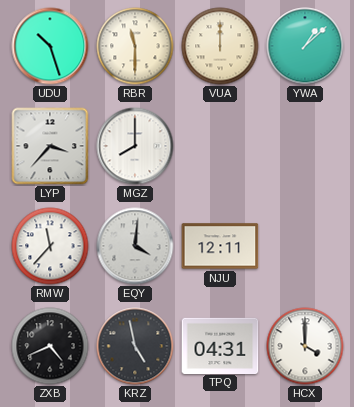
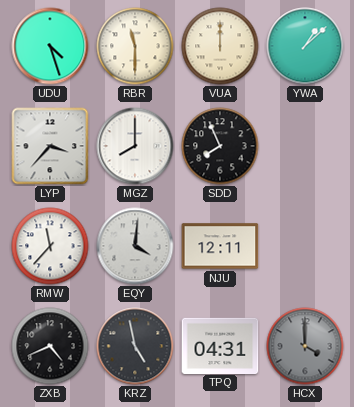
UDU: 10:27 -> 4:27
SDD: none -> 7:56
HCX dial: white -> grey
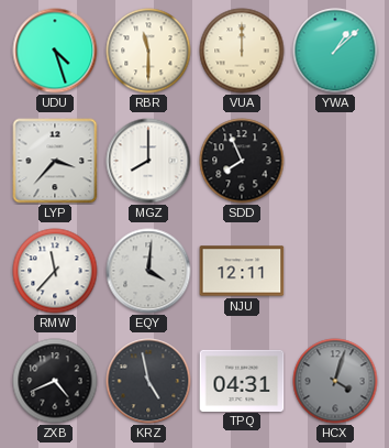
HCX: 4:00 -> 4:03
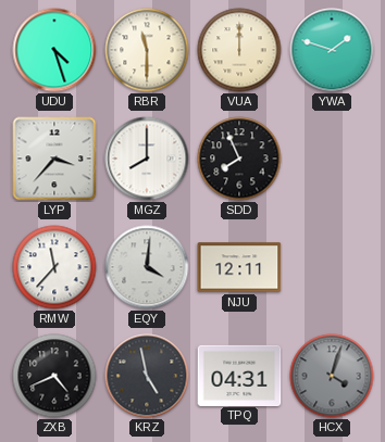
YWA: 1:08 -> 1:48
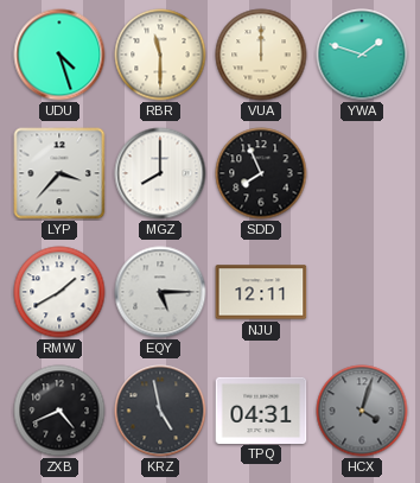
RMW: 11:37 -> 1:40
EQY: 4:01 -> 5:15
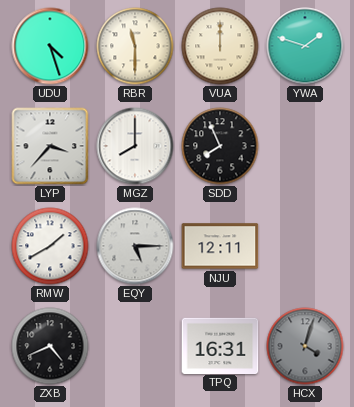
KRZ: 4:58 -> none
TPQ: 04:31 -> 16:31
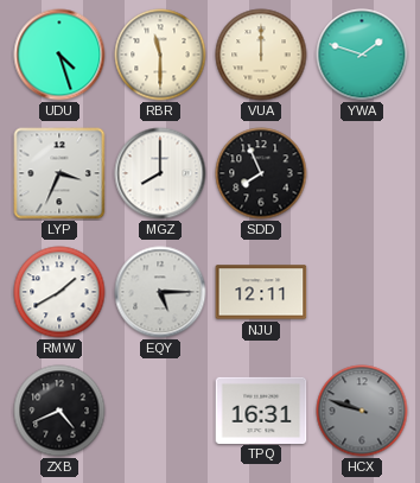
LYP: 3:37 -> 3:34
HCX: 4:03 -> 9:48
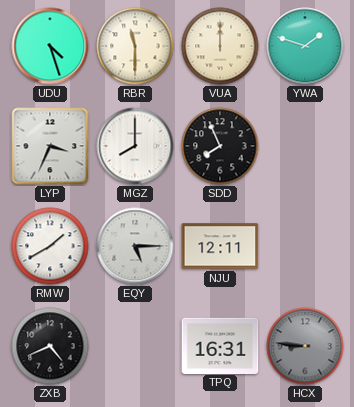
HCX: 9:48 -> 8:46
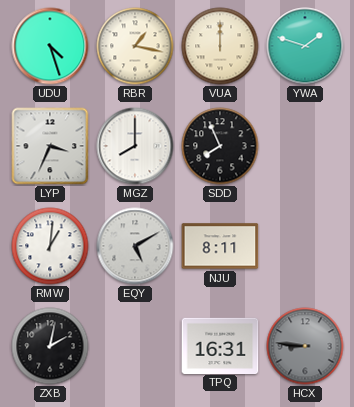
RBR: 11:30 -> 1:17
RMW: 1:40 -> 1:01
EQY: 5:15 -> 5:10
NJU: 12:11 -> 8:11
ZXB: 4:41 -> 2:02
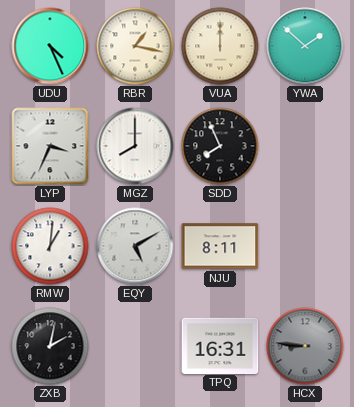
UDU: 4:27 -> 4:26
YWA: 1:48 -> 1:52
